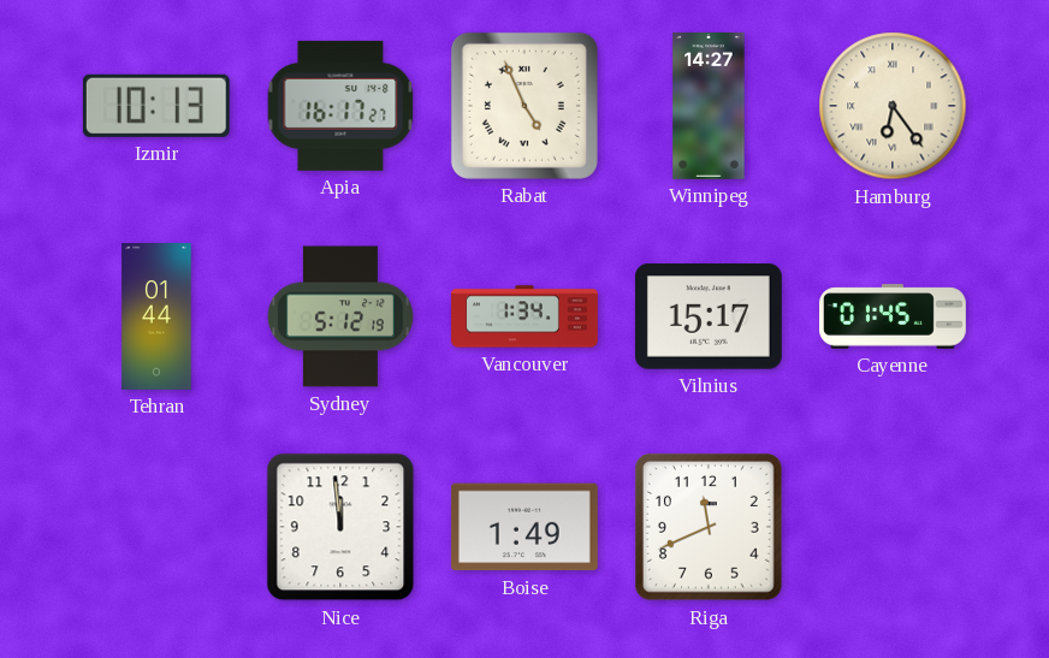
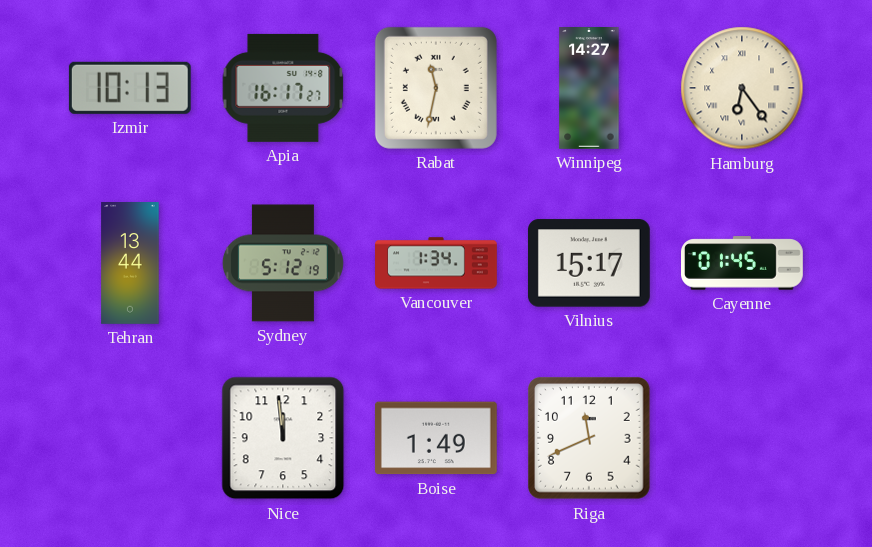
Rabat: 4:56 -> 11:32
Tehran: 01:44 -> 13:44
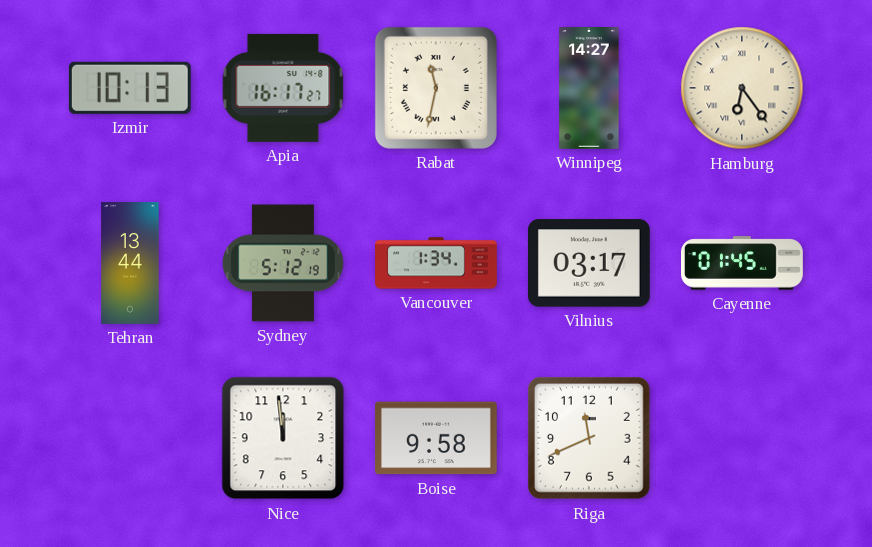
Vilnius: 15:17 -> 03:17
Boise: 1:49 -> 9:58
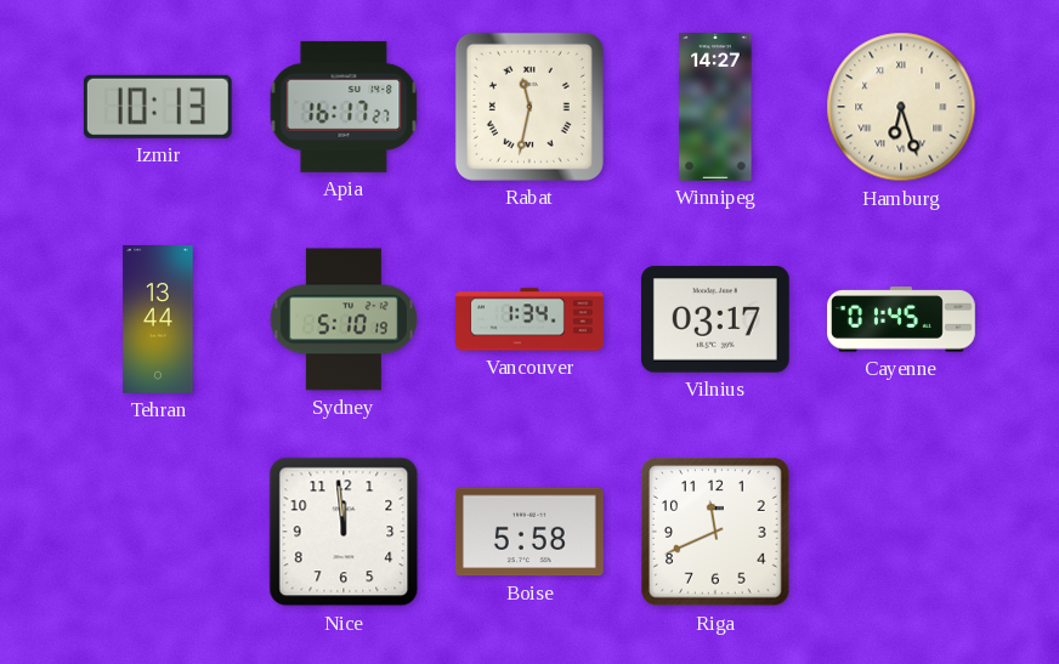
Hamburg: 6:24 -> 6:27
Sydney: 5:12 -> 5:10
Boise: 9:58 -> 5:58
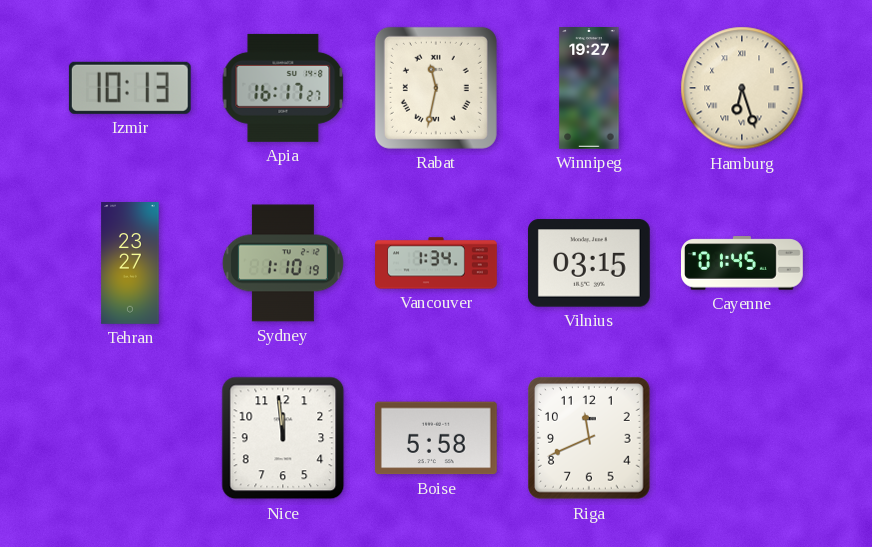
Winnipeg: 14:27 -> 19:27
Tehran: 13:44 -> 23:27
Sydney: 5:10 -> 1:10
Vilnius: 03:17 -> 03:15
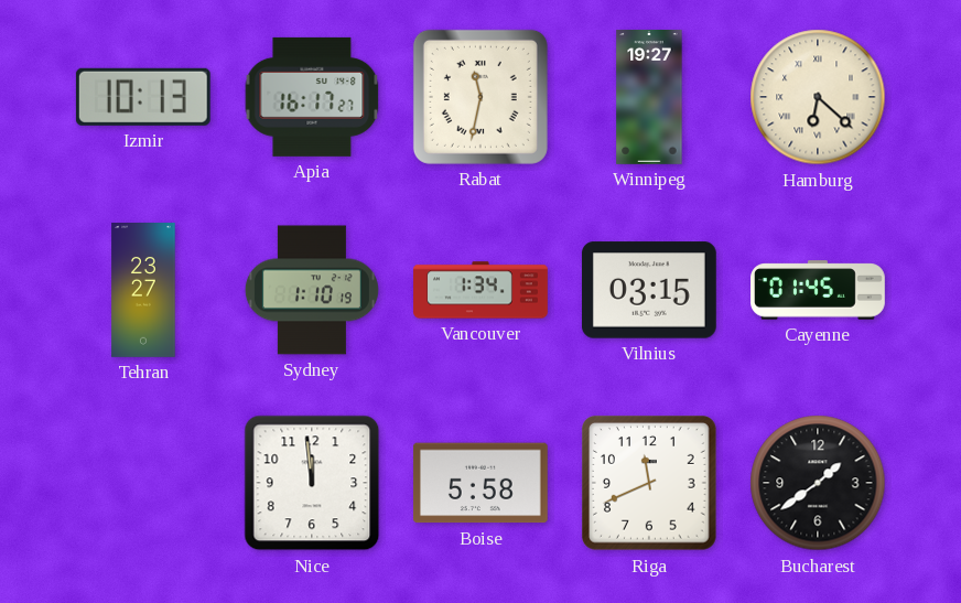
Hamburg: 6:27 -> 6:22
Bucharest: none -> 1:39
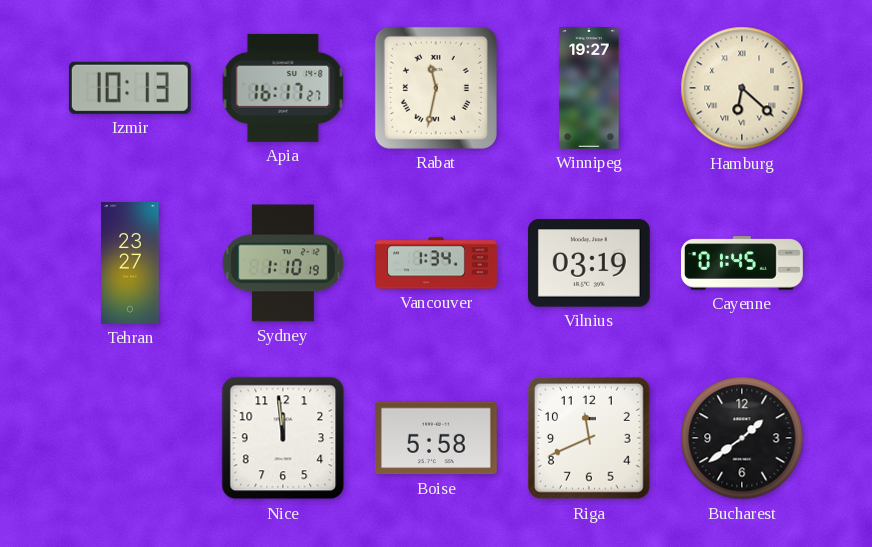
Vilnius: 03:15 -> 03:19
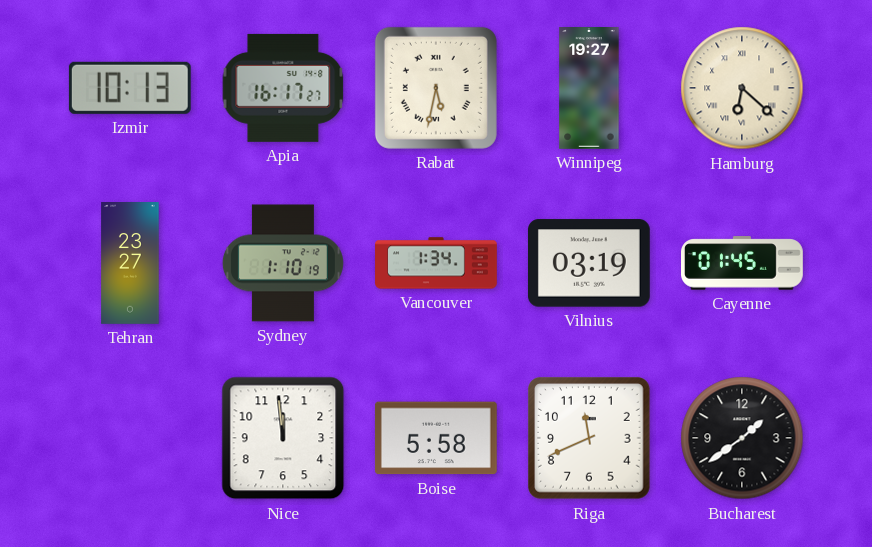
Rabat: 11:32 -> 5:32
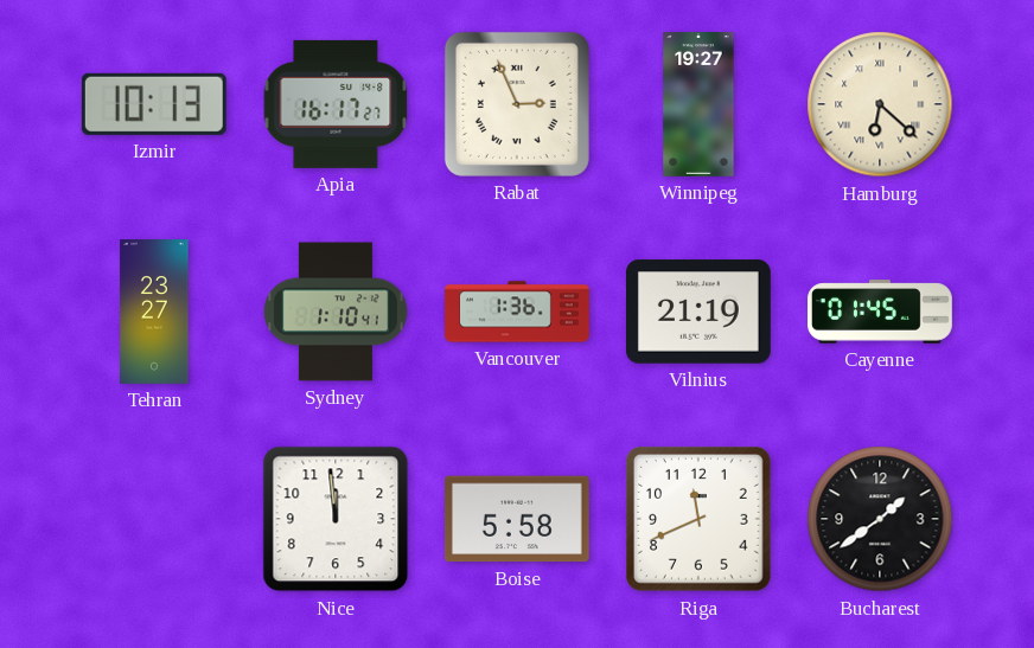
Rabat: 5:32 -> 2:56
Sydney: 1:10:19 -> 1:10:41
Vancouver: 1:34 -> 1:36
Vilnius: 03:19 -> 21:19
